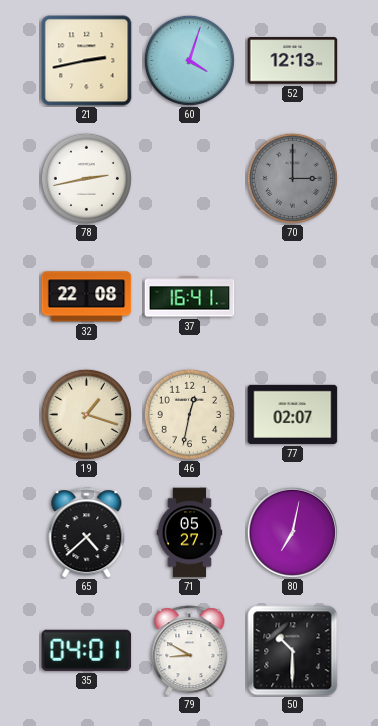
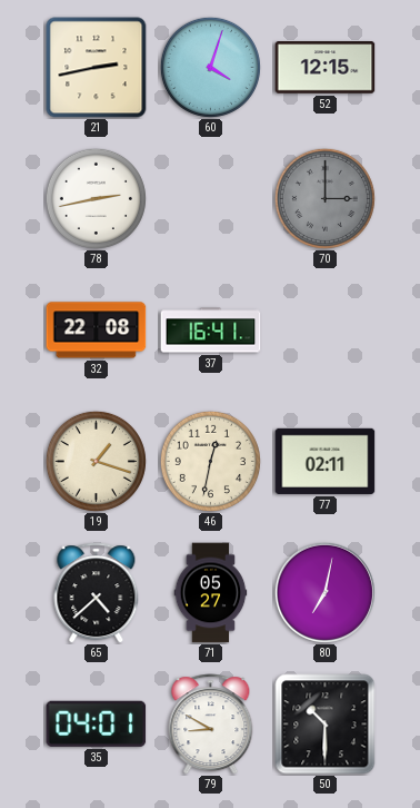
52: 12:13 -> 12:15
77: 02:07 -> 02:11
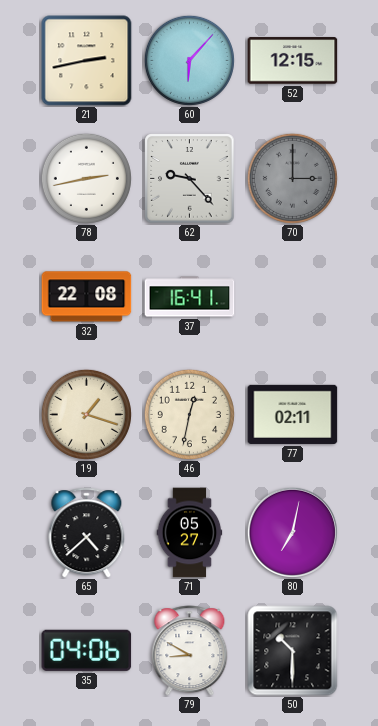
60: 4:03 -> 6:07
62: none -> 9:23
35: 04:01 -> 04:06
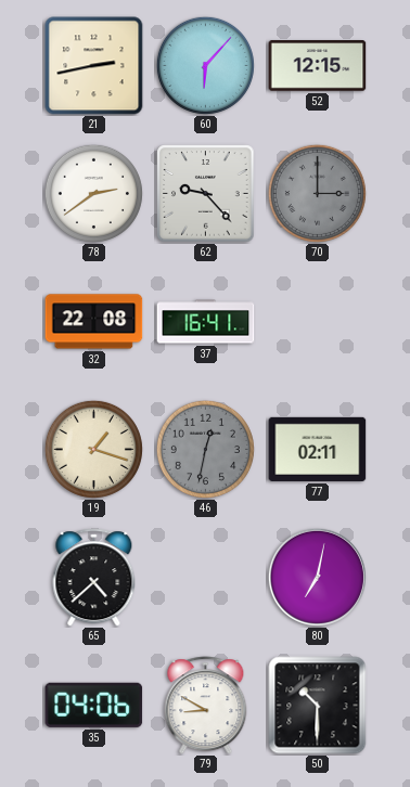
78: 2:43 -> 2:39
46 dial: cream -> grey
71: 05:27 -> none
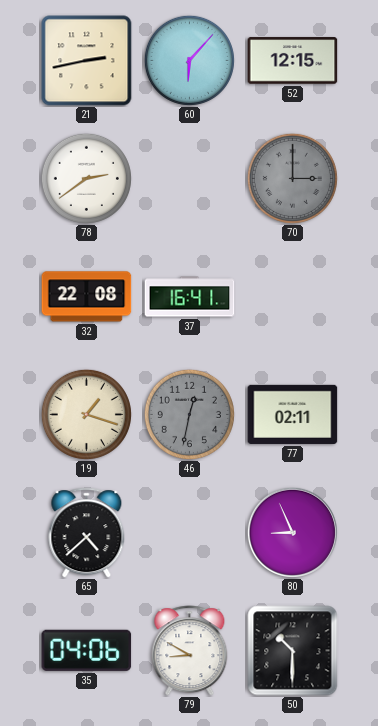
62: 9:23 -> none
80: 7:02 -> 8:56
